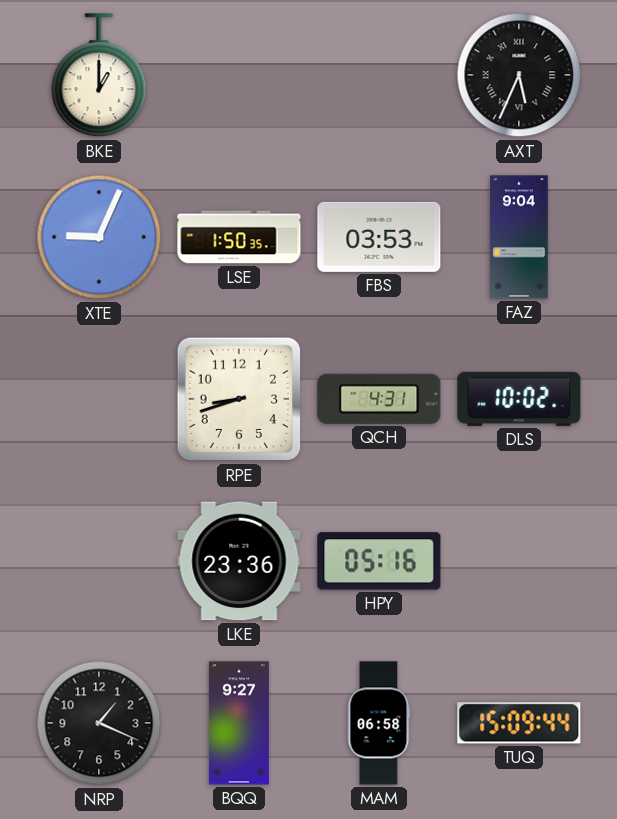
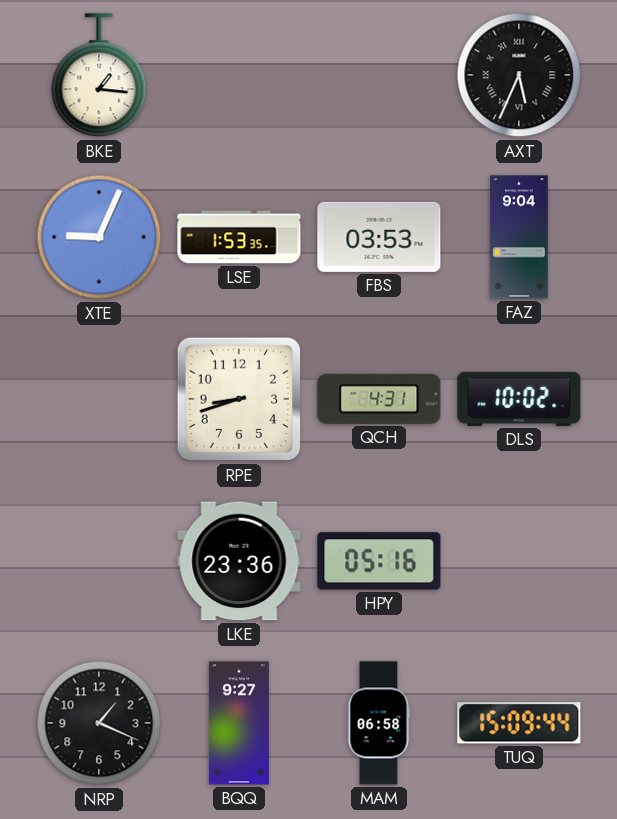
BKE: 1:00 -> 1:16
LSE: 1:50 -> 1:53
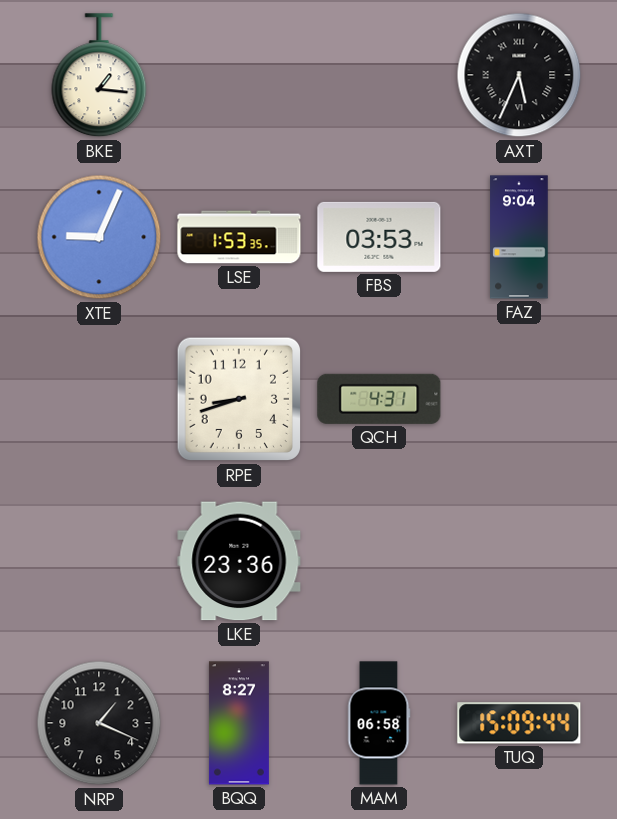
DLS: 10:02 -> none
HPY: 05:16 -> none
BQQ: 9:27 -> 8:27
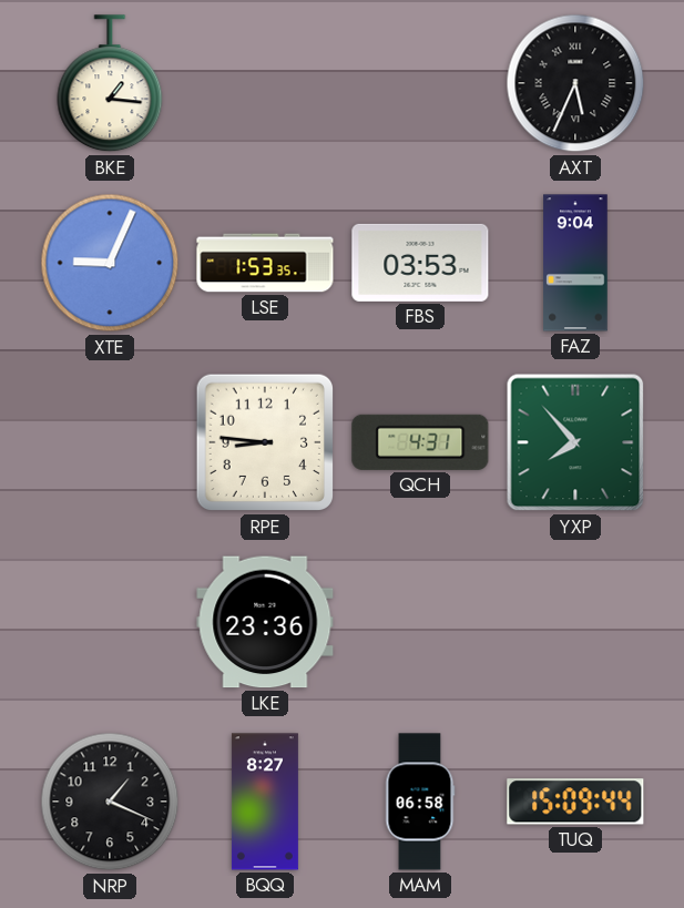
RPE: 8:42 -> 8:46
YXP: none -> 7:53
